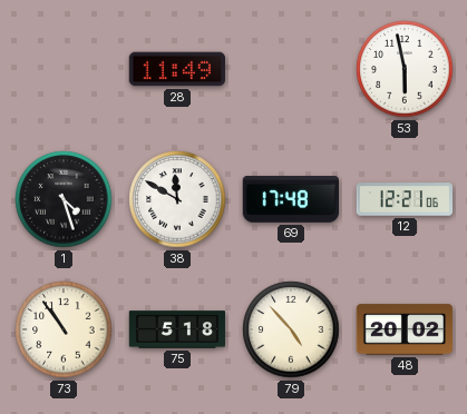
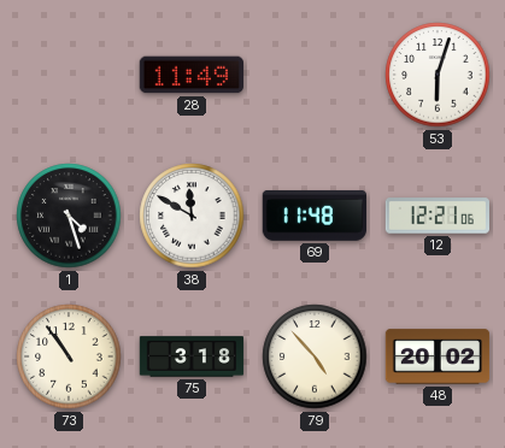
53: 5:58 -> 6:03
69: 17:48 -> 11:48
75: 5:18 -> 3:18
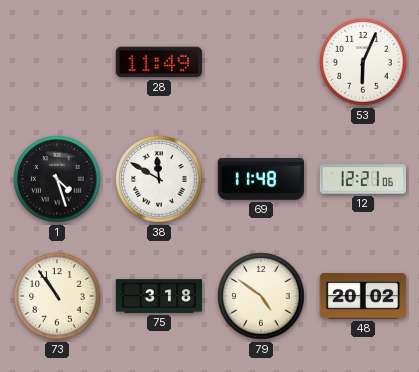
53: 6:03 -> 6:04
79: 4:53 -> 4:51
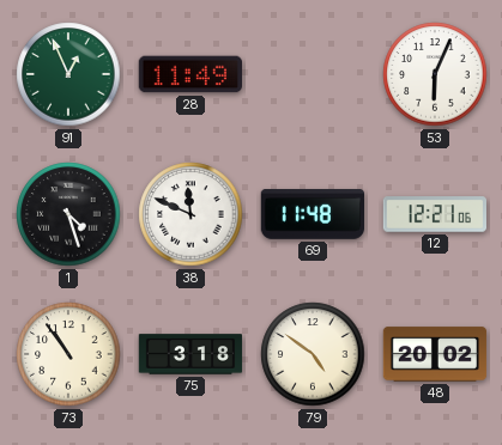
91: none -> 12:56
38: 11:50 -> 11:49
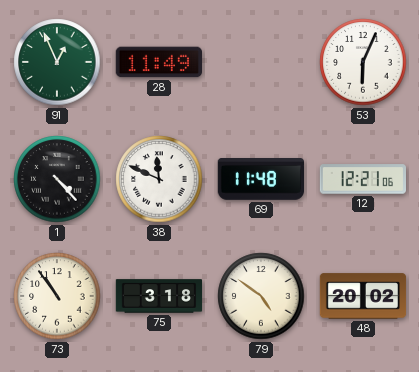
1: 4:27 -> 4:23
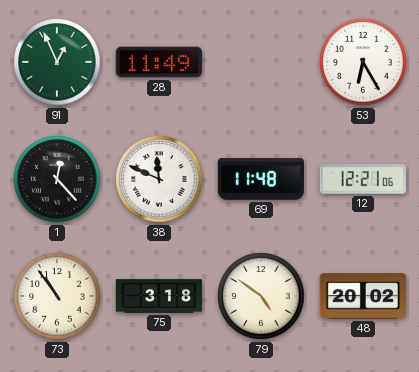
53: 6:04 -> 6:25
1: 4:23 -> 12:23
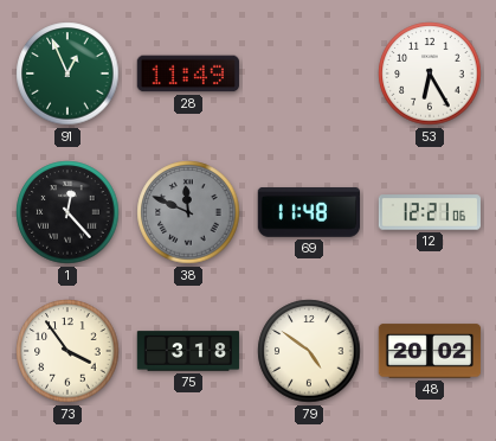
38 dial: white -> grey
73: 10:54 -> 3:54
